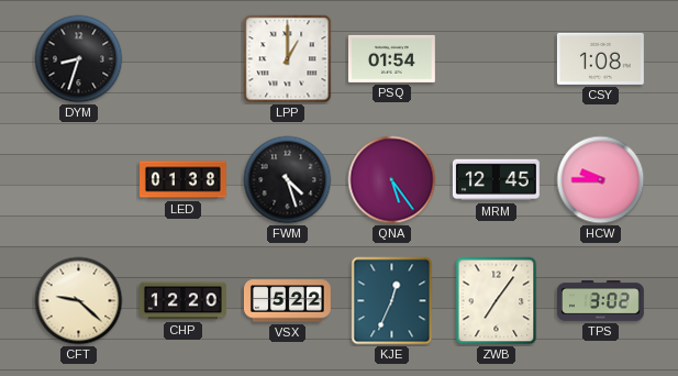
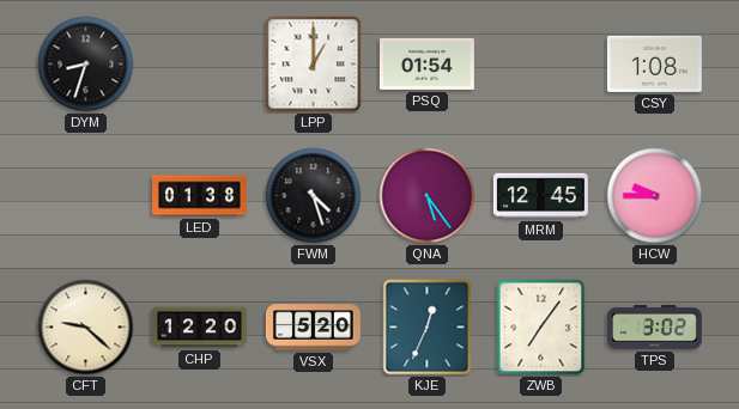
VSX: 5:22 -> 5:20
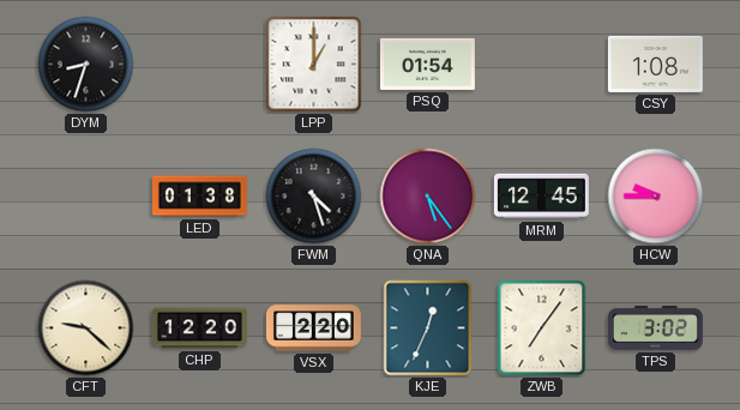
VSX: 5:20 -> 2:20
